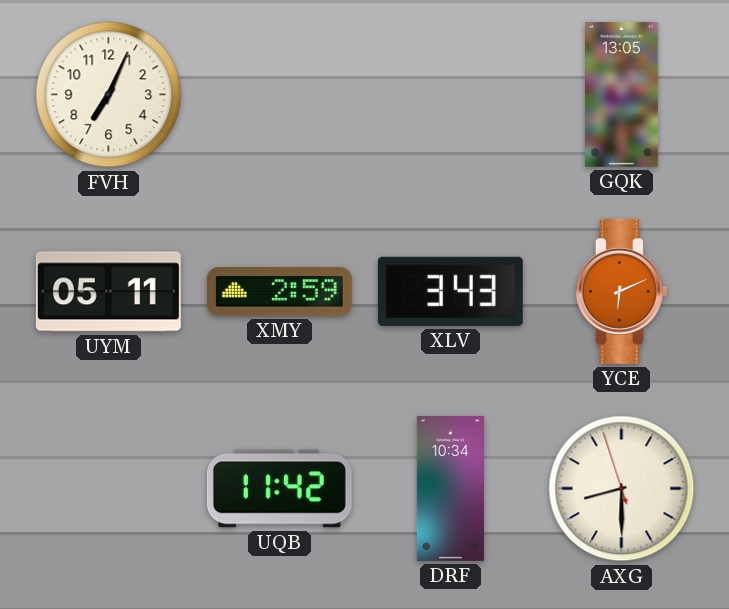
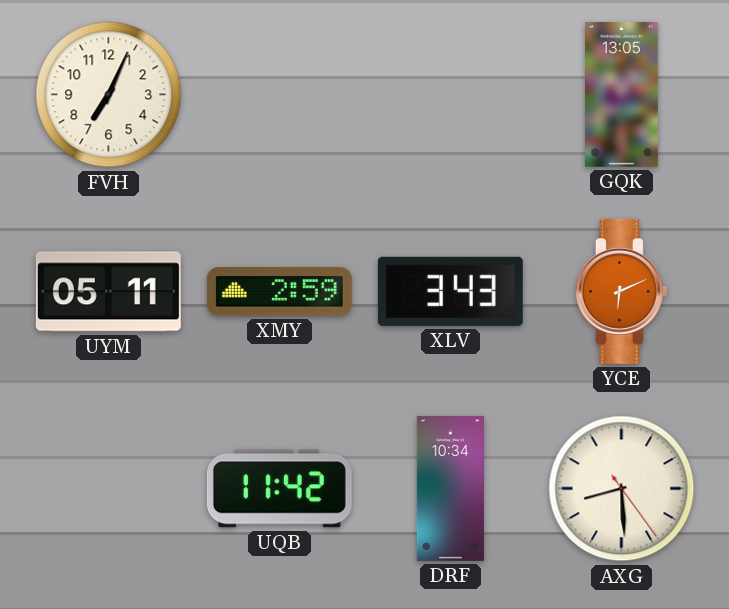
AXG: 8:29:57 -> 8:29:24
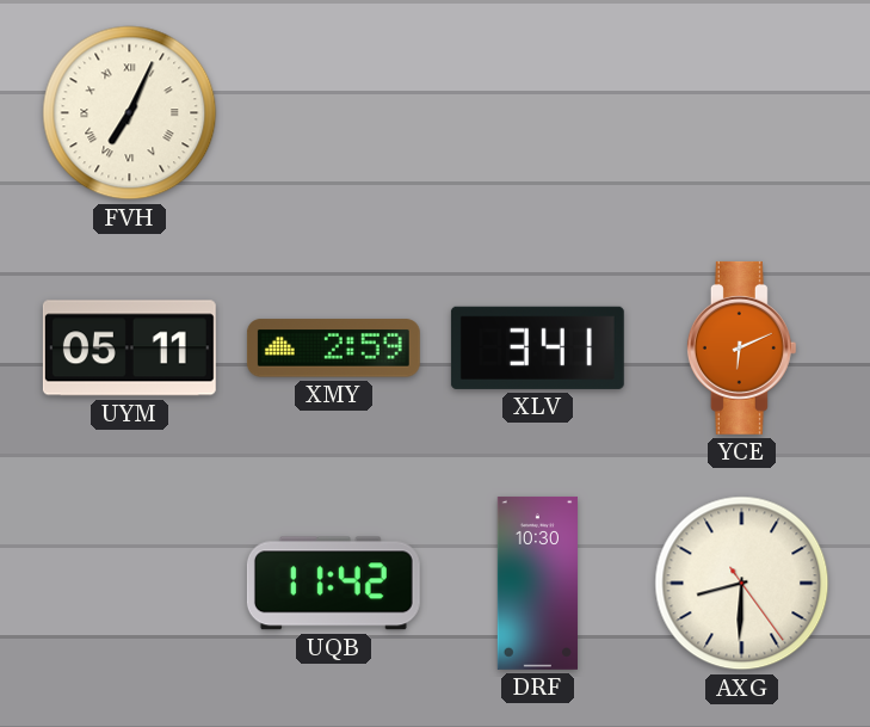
FVH numerals: Arabic -> Roman
GQK: 13:05 -> none
XLV: 3:43 -> 3:41
DRF: 10:34 -> 10:30
AXG: 8:29 -> 8:30
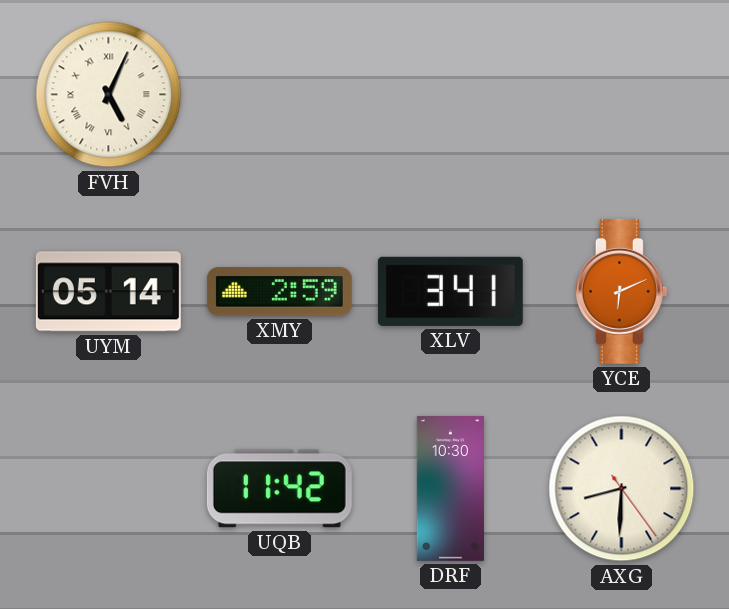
FVH: 7:04 -> 5:04
UYM: 05:11 -> 05:14
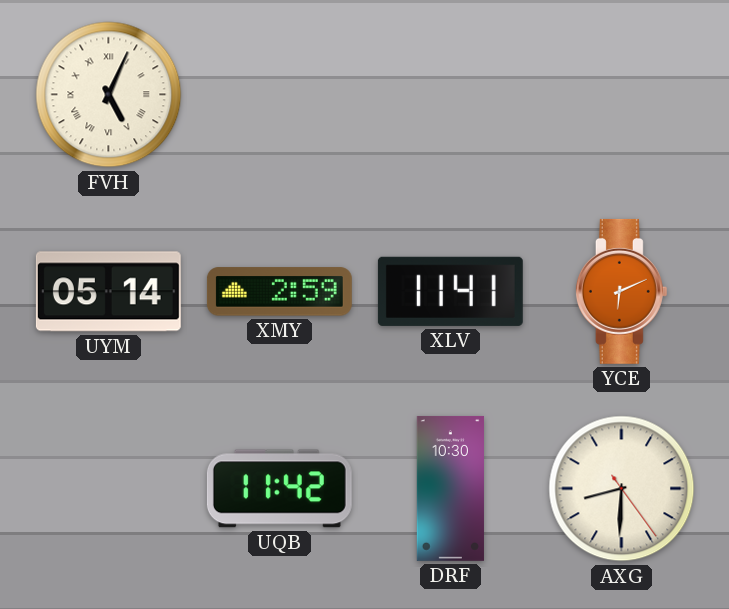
XLV: 3:41 -> 11:41
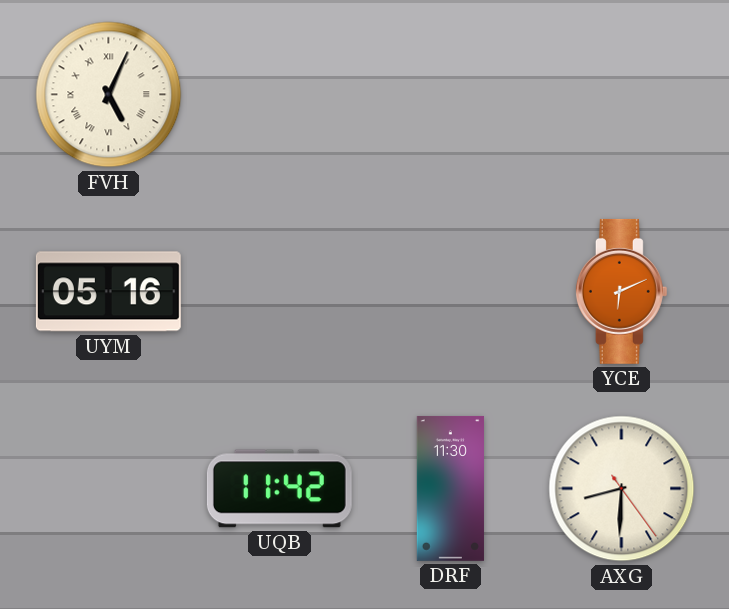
UYM: 05:14 -> 05:16
XMY: 2:59 -> none
XLV: 11:41 -> none
DRF: 10:30 -> 11:30
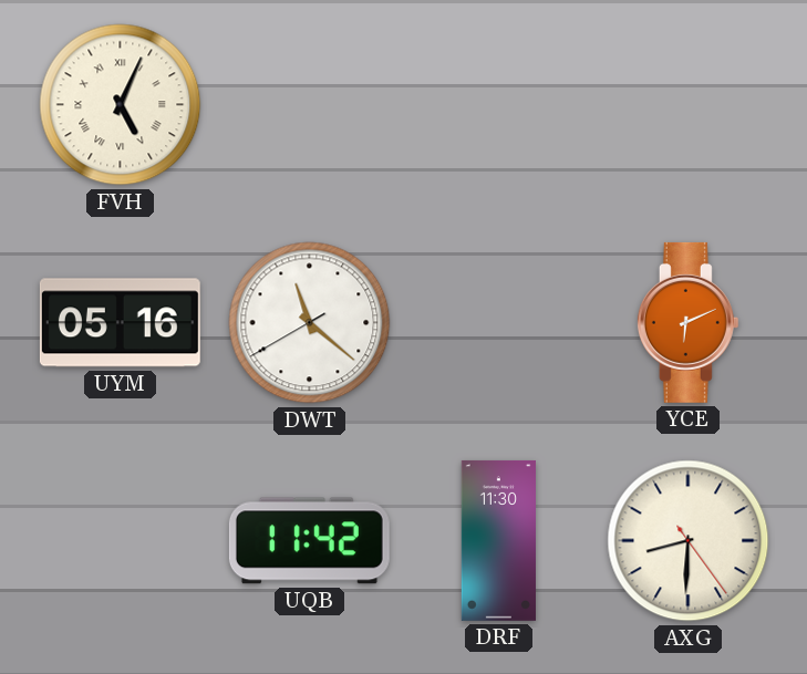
DWT: none -> 11:21
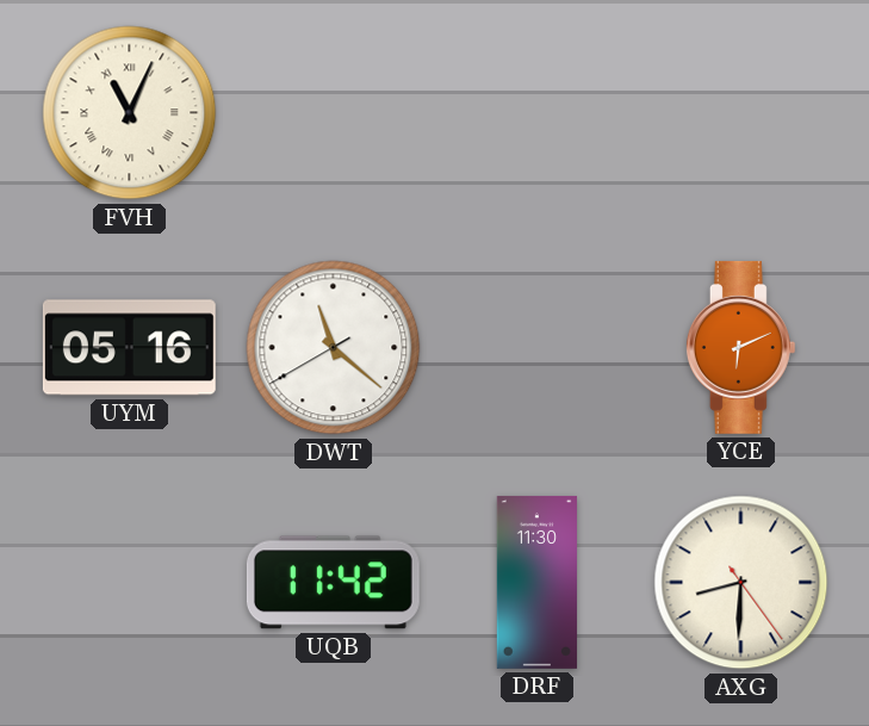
FVH: 5:04 -> 11:04
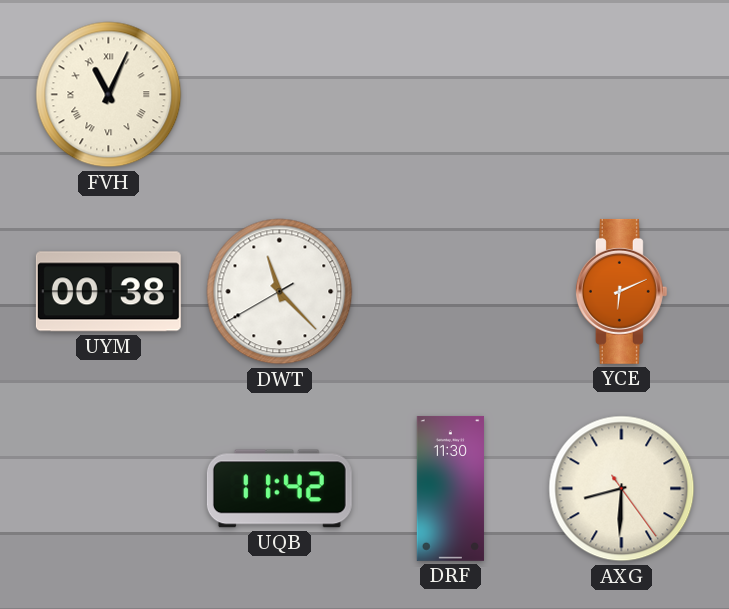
UYM: 05:16 -> 00:38
DWT: 11:21 -> 11:22
